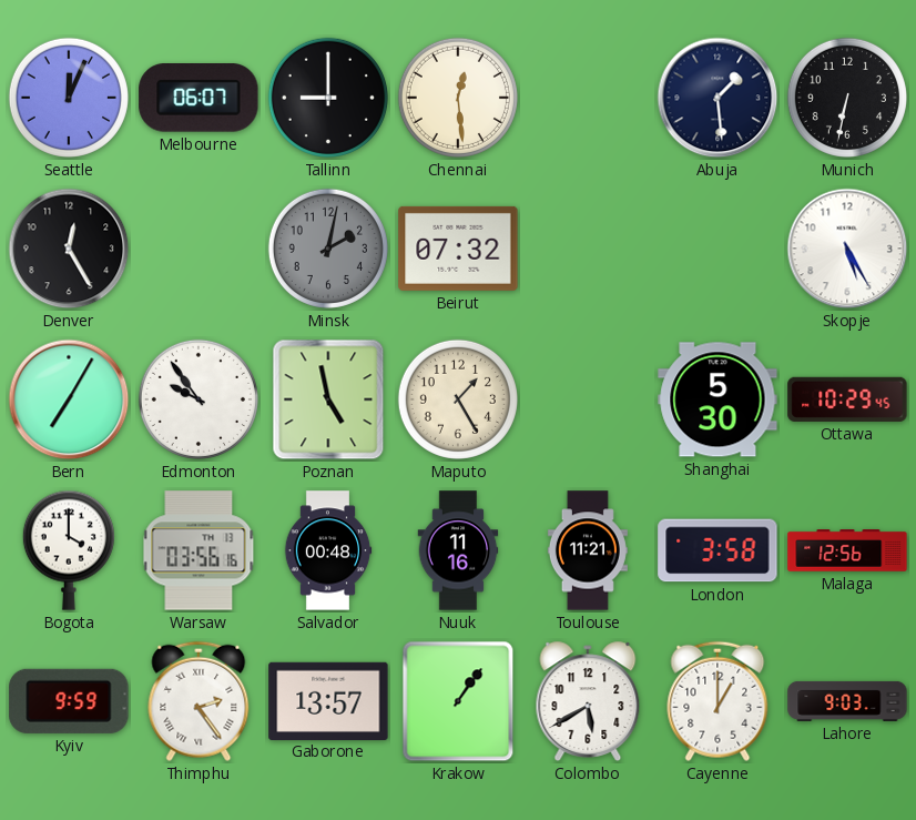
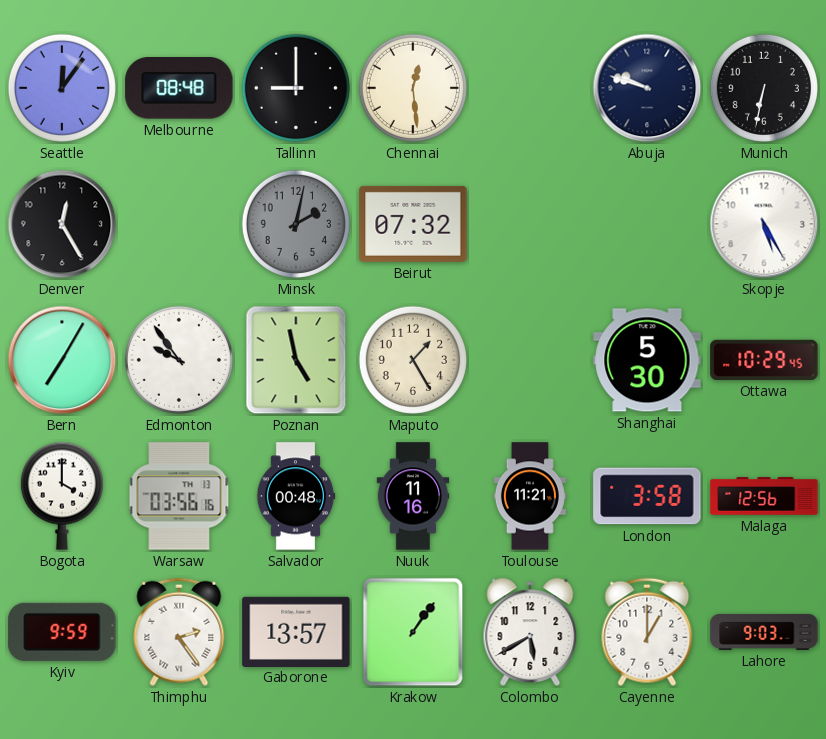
Seattle: 12:04 -> 12:06
Melbourne: 06:07 -> 08:48
Abuja: 1:29 -> 9:48
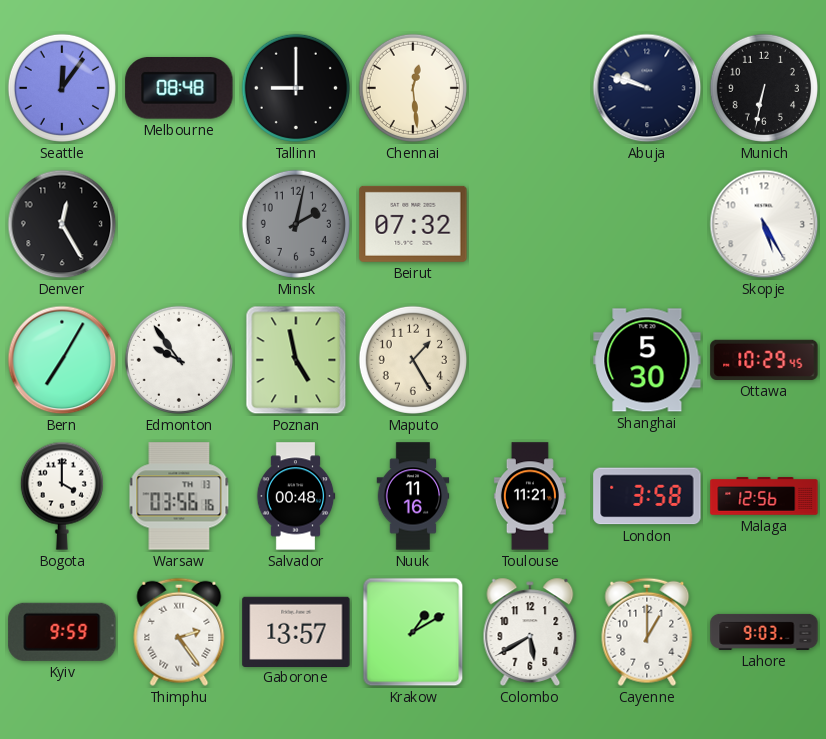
Krakow: 1:06 -> 1:10
